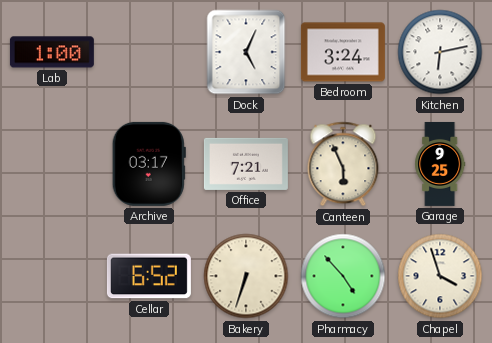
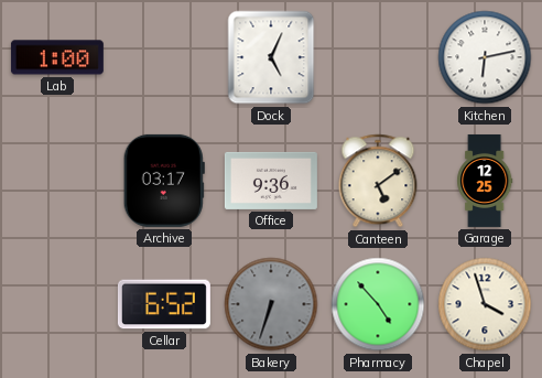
Bedroom: 3:24 -> none
Office: 7:21 -> 9:36
Canteen: 5:56 -> 5:09
Garage: 9:25 -> 12:25
Bakery dial: cream -> grey
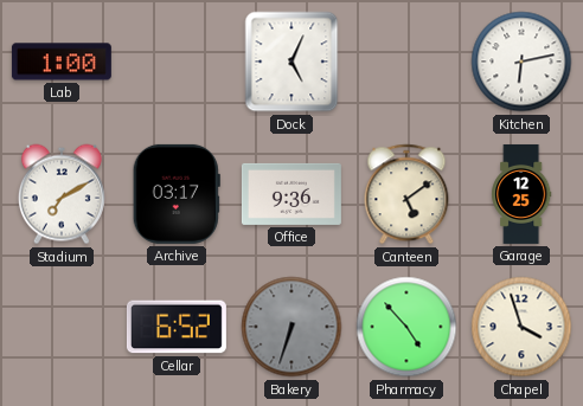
Stadium: none -> 7:10
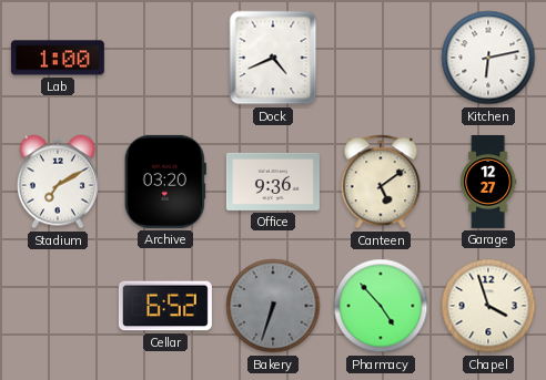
Dock: 5:04 -> 4:41
Archive: 03:17 -> 03:20
Garage: 12:25 -> 12:27
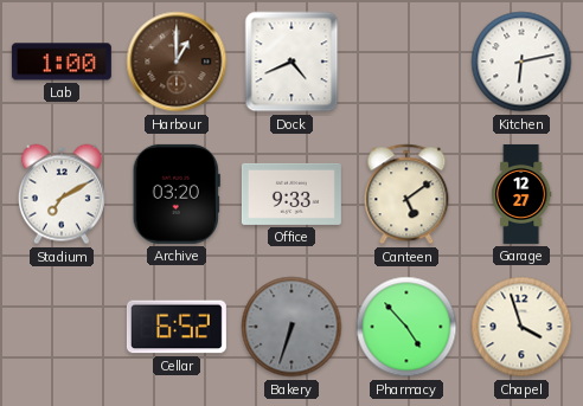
Harbour: none -> 1:00
Office: 9:36 -> 9:33
